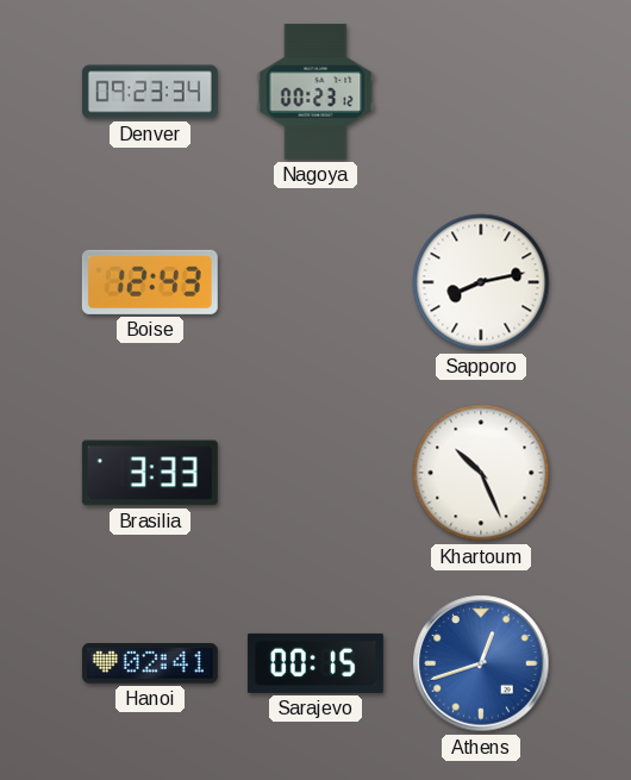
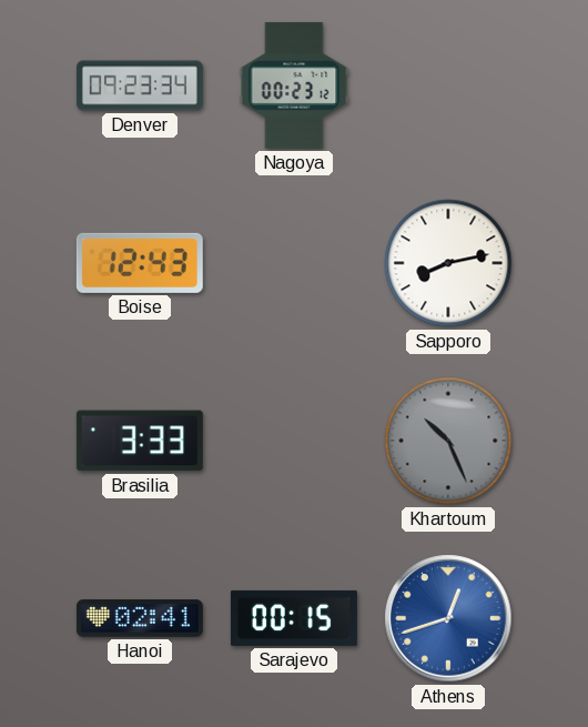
Khartoum dial: white -> grey
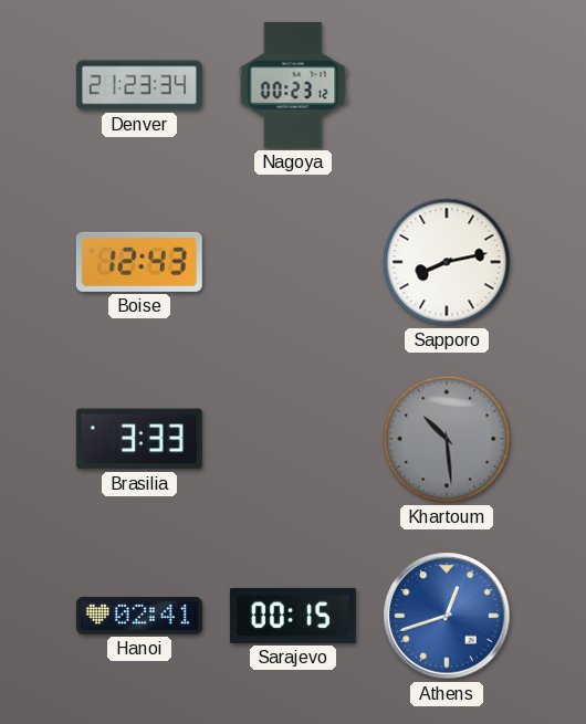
Denver: 09:23 -> 21:23
Khartoum: 10:26 -> 10:29
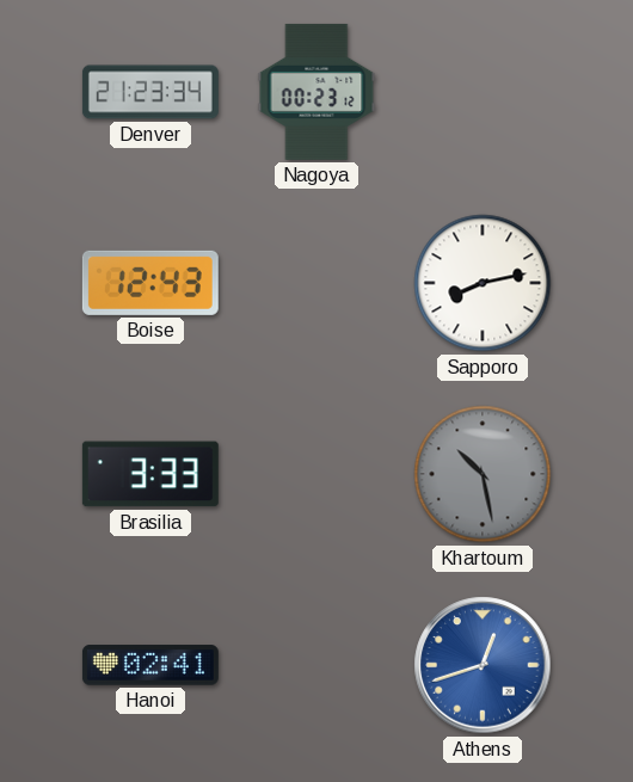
Khartoum: 10:29 -> 10:28
Sarajevo: 00:15 -> none
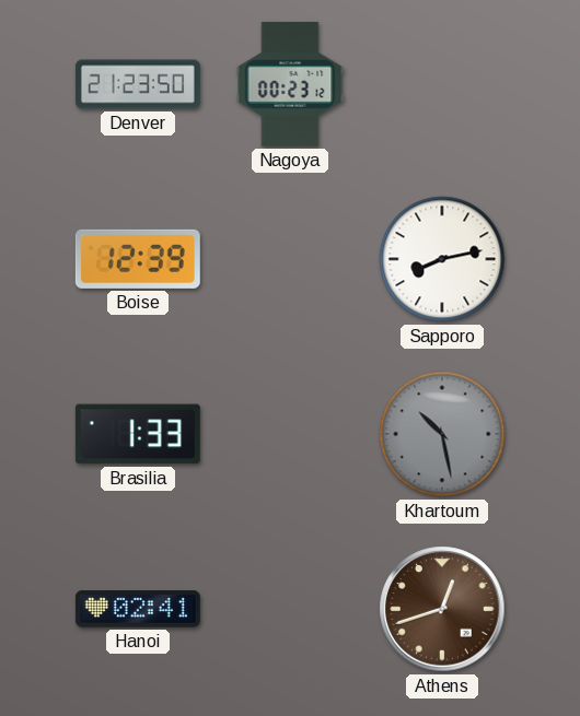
Denver: 21:23:34 -> 21:23:50
Boise: 12:43 -> 12:39
Brasilia: 3:33 -> 1:33
Athens dial: blue -> brown
